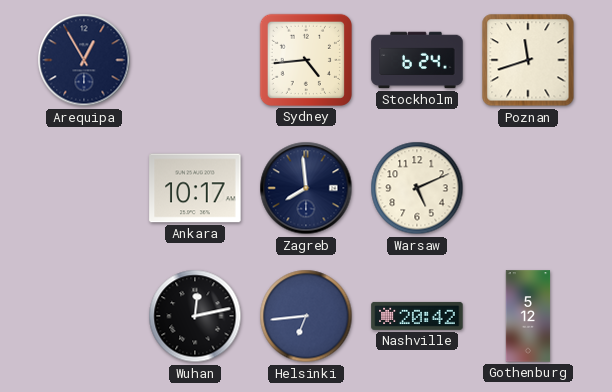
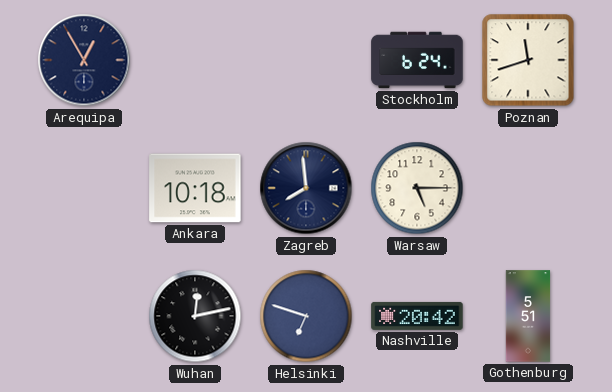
Sydney: 4:44 -> none
Ankara: 10:17 -> 10:18
Warsaw: 5:11 -> 5:15
Helsinki: 6:44 -> 6:48
Gothenburg: 5:12 -> 5:51
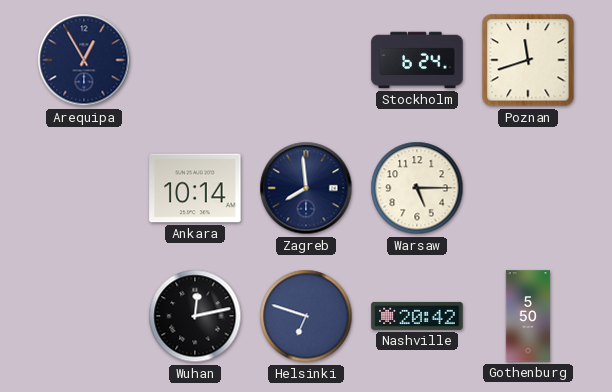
Ankara: 10:18 -> 10:14
Gothenburg: 5:51 -> 5:50
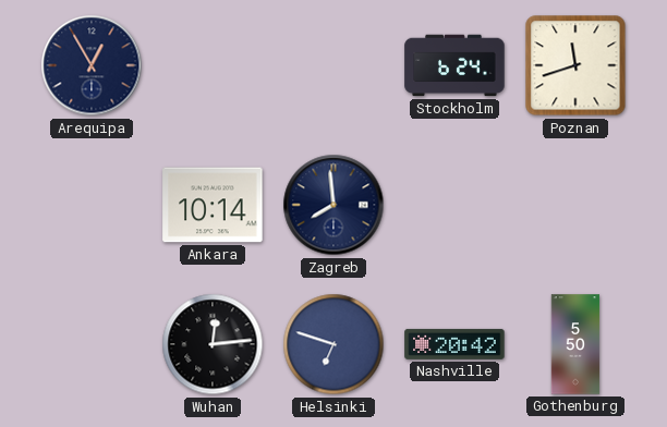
Warsaw: 5:15 -> none
Wuhan: 12:13 -> 12:14
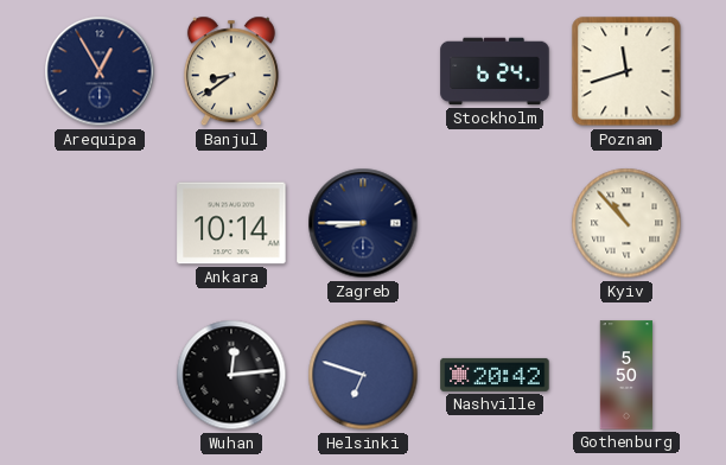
Banjul: none -> 8:39
Zagreb: 7:59 -> 8:45
Kyiv: none -> 10:53
